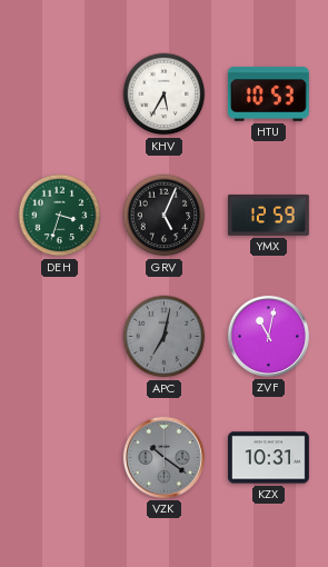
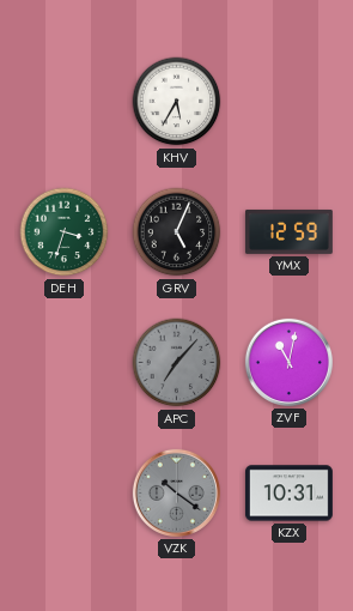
HTU: 10:53 -> none
APC: 7:02 -> 7:07
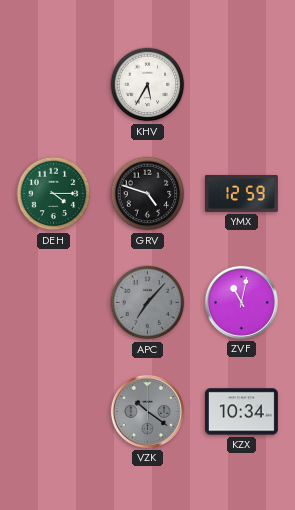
DEH: 3:33 -> 4:15
GRV: 5:04 -> 4:48
KZX: 10:31 -> 10:34
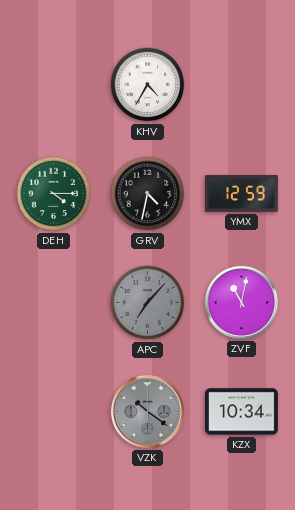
KHV: 5:35 -> 4:35
GRV: 4:48 -> 4:32
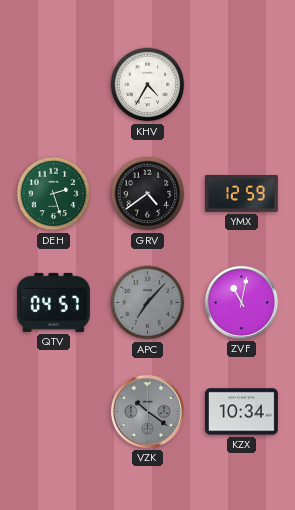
DEH: 4:15 -> 2:27
GRV: 4:32 -> 4:39
QTV: none -> 04:57
